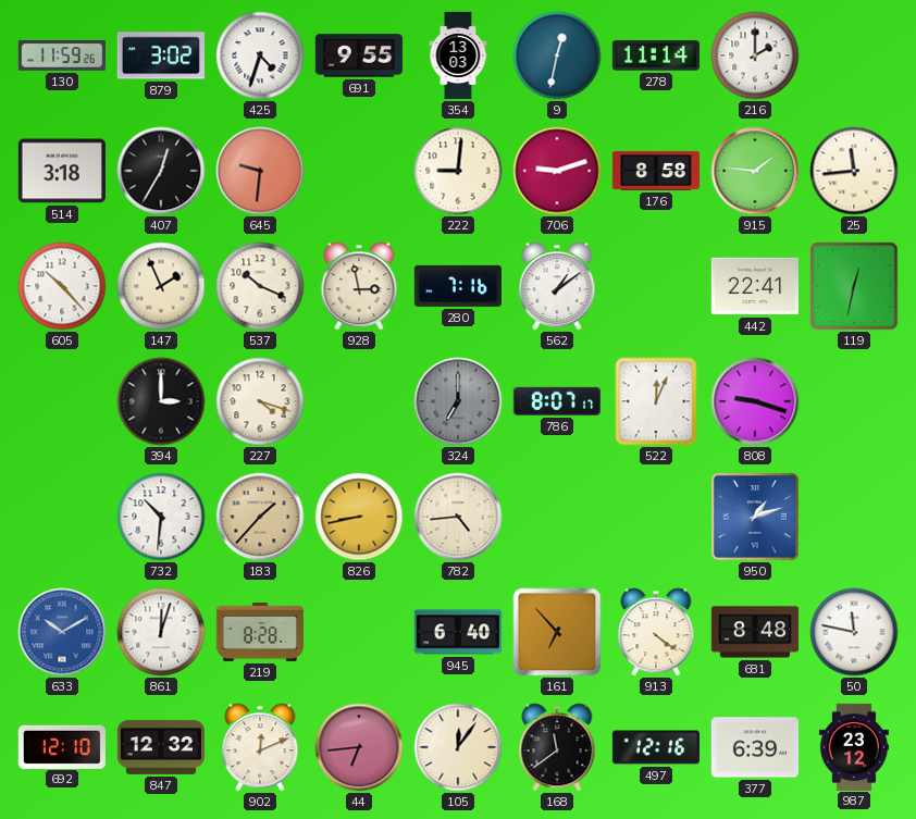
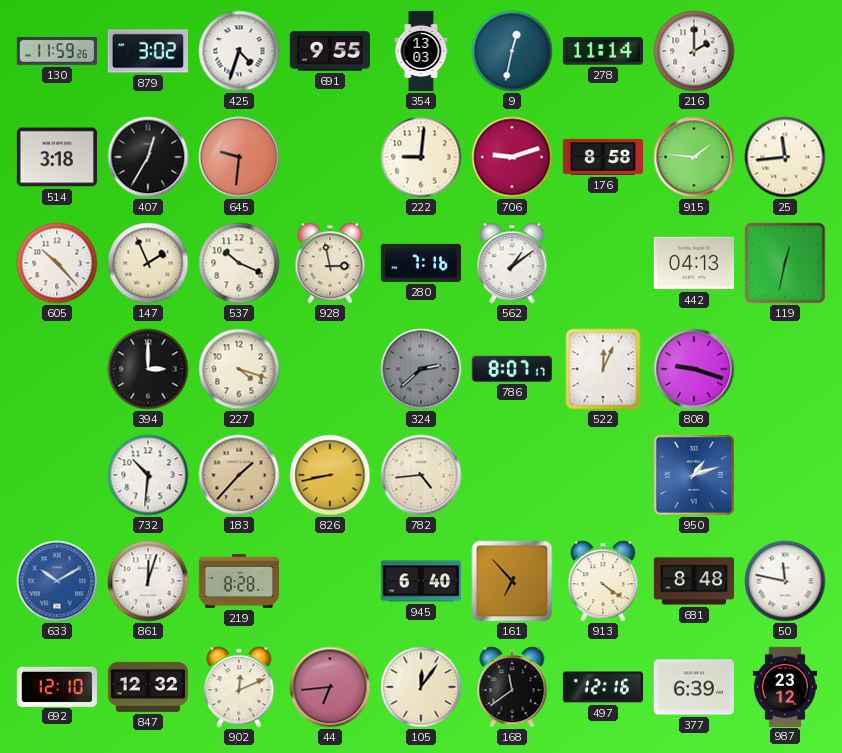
442: 22:41 -> 04:13
324: 7:00 -> 2:38
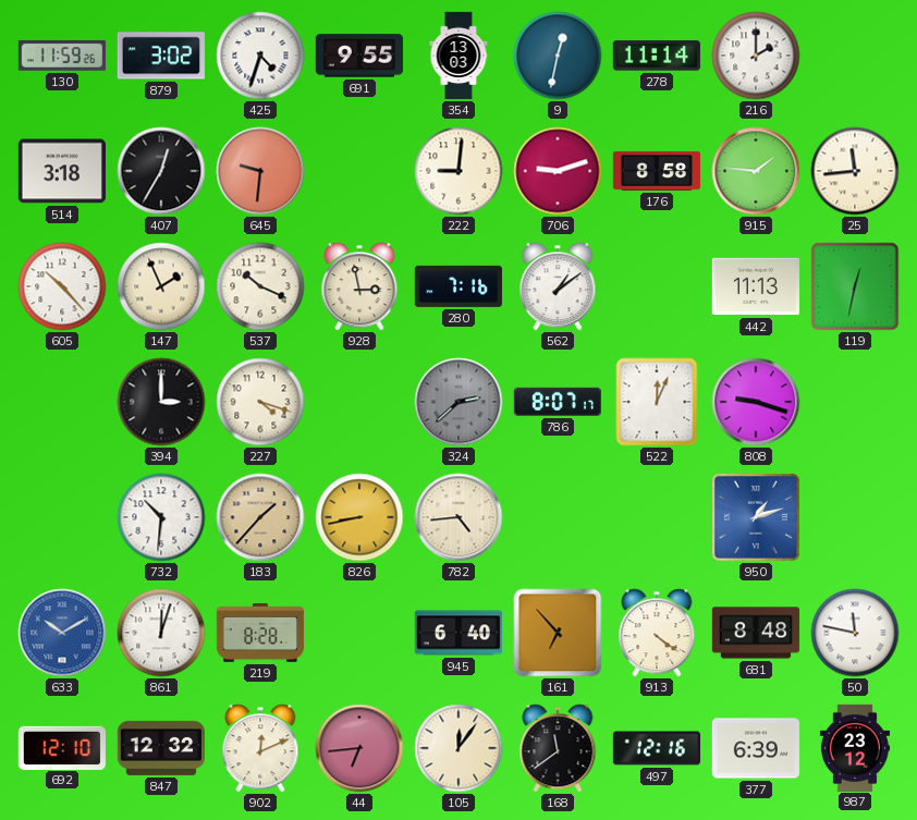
442: 04:13 -> 11:13
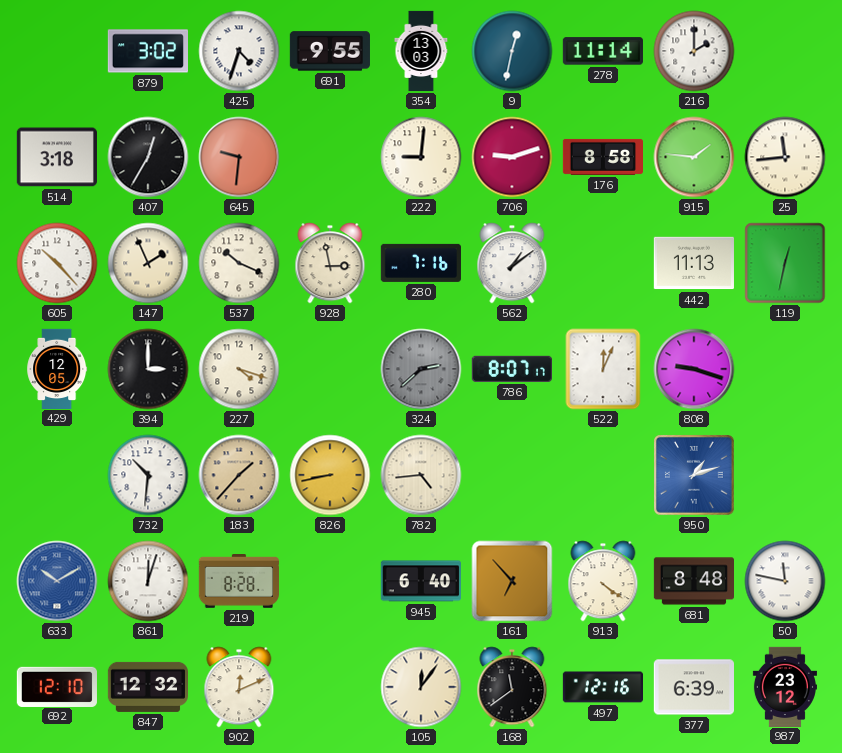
130: 11:59 -> none
429: none -> 12:05
44: 6:44 -> none
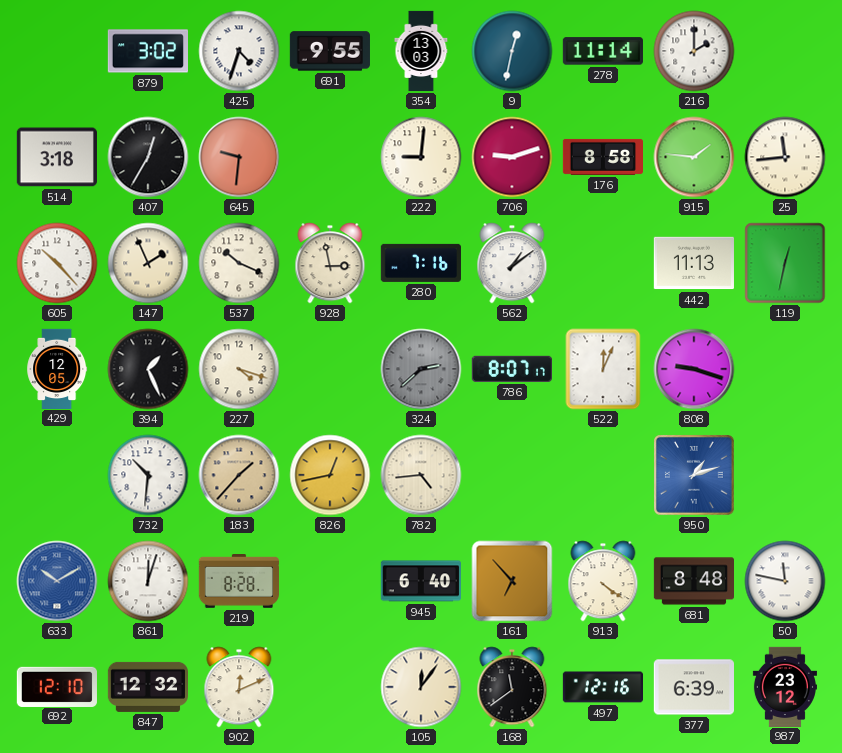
394: 3:00 -> 1:26
826: 8:43 -> 12:43
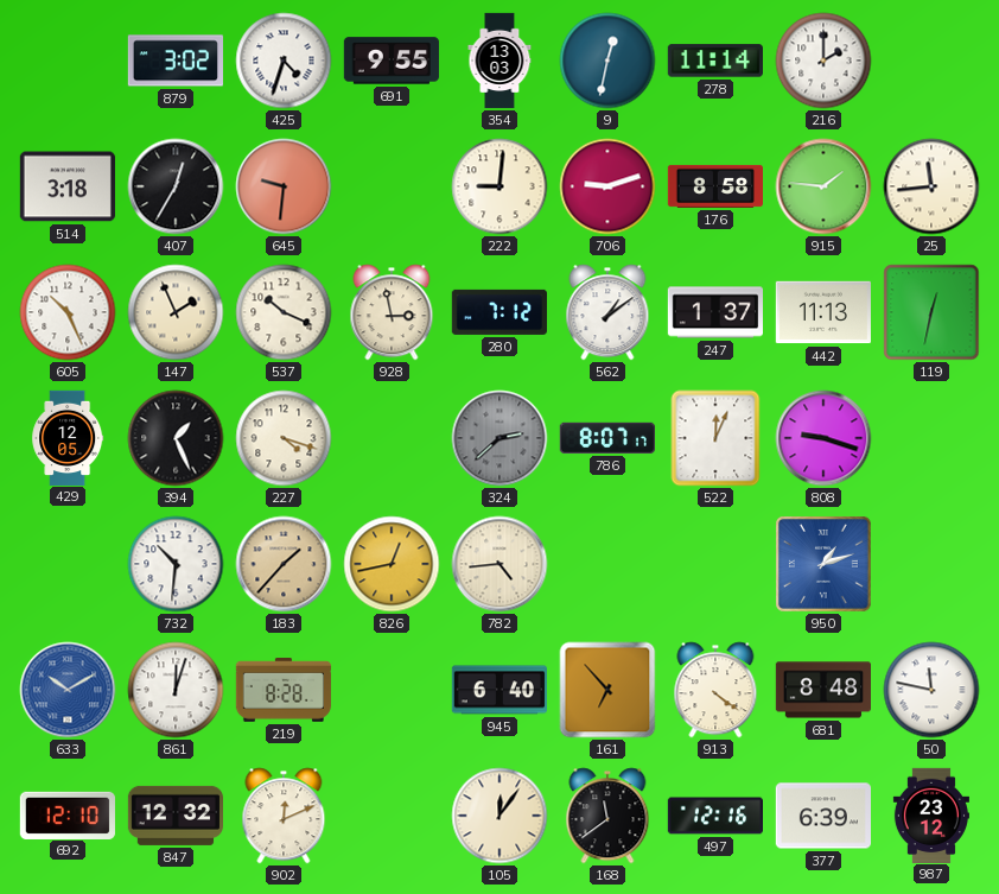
605: 10:23 -> 10:26
280: 7:16 -> 7:12
247: none -> 1:37
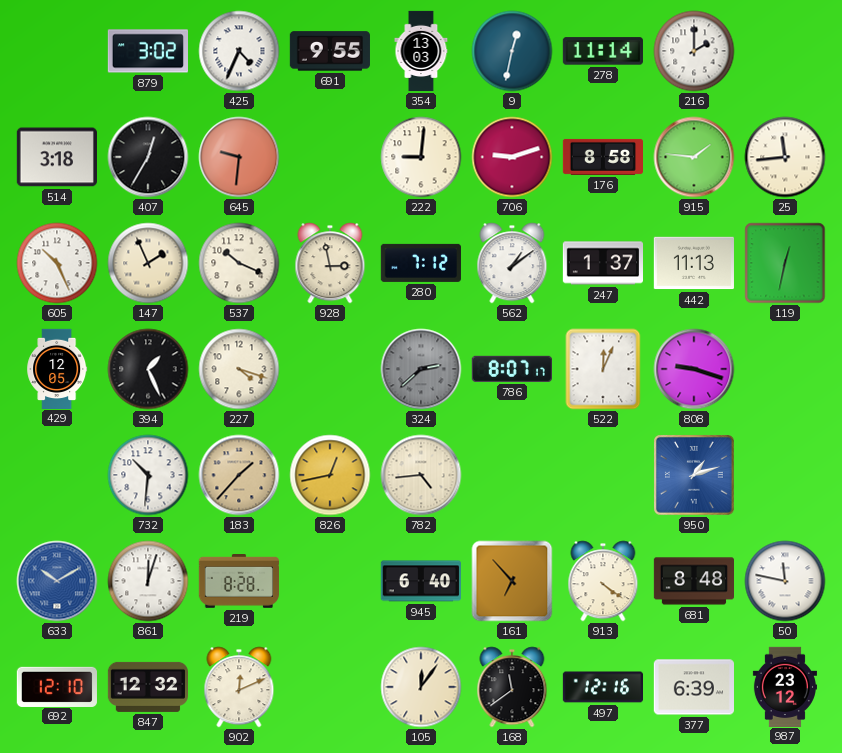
425: 4:33 -> 4:34
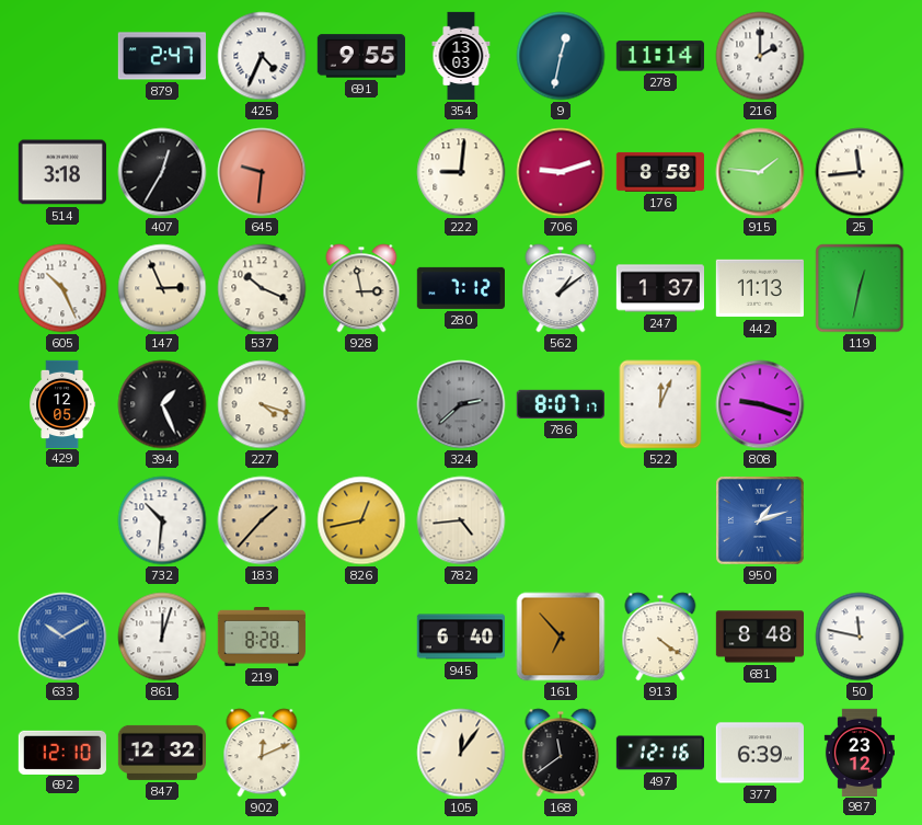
879: 3:02 -> 2:47
147: 1:56 -> 2:56
